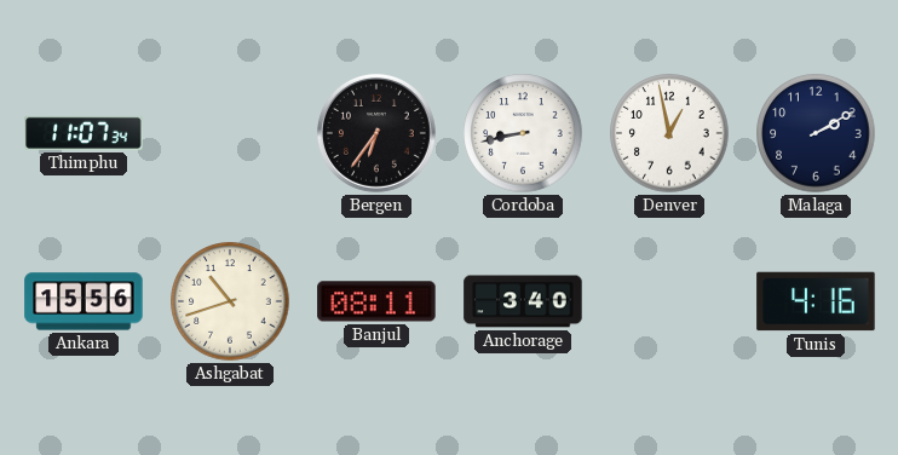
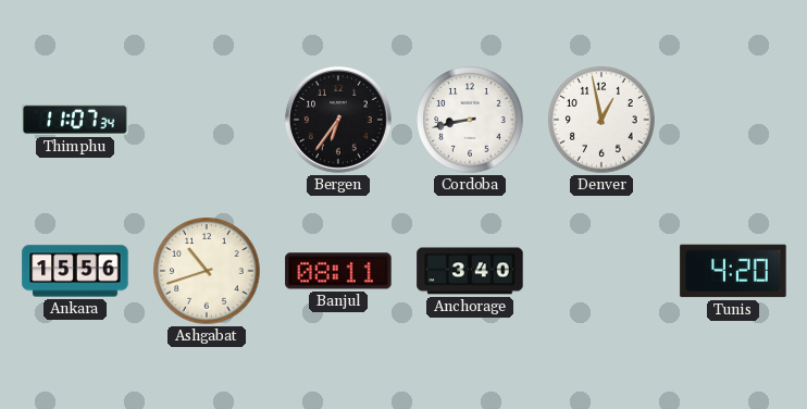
Malaga: 2:10 -> none
Tunis: 4:16 -> 4:20
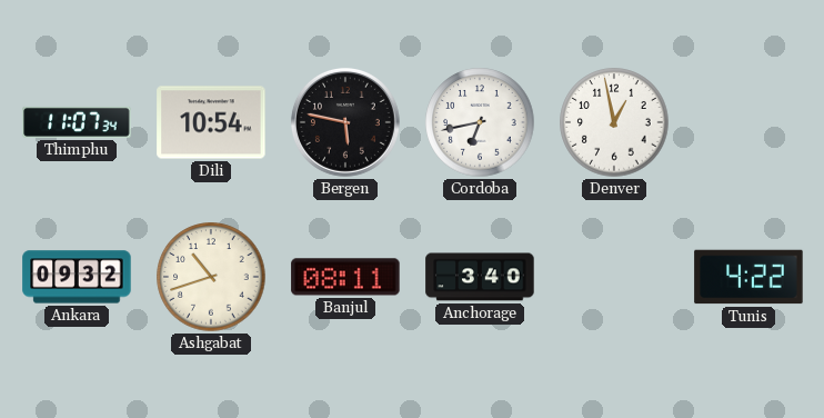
Dili: none -> 10:54
Bergen: 6:36 -> 5:47
Cordoba: 8:43 -> 6:43
Ankara: 15:56 -> 09:32
Tunis: 4:20 -> 4:22
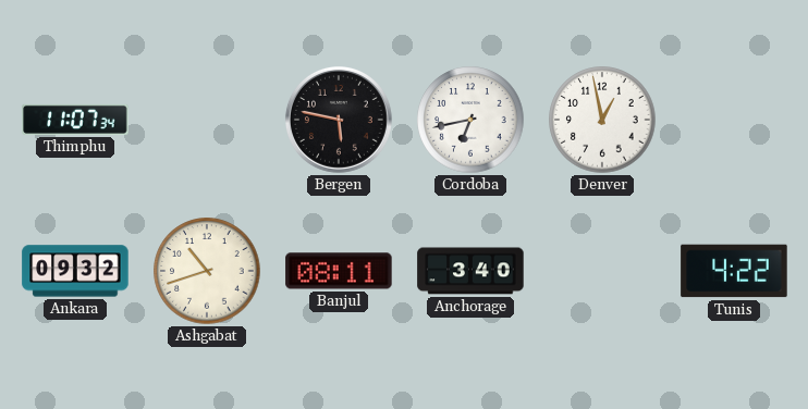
Dili: 10:54 -> none
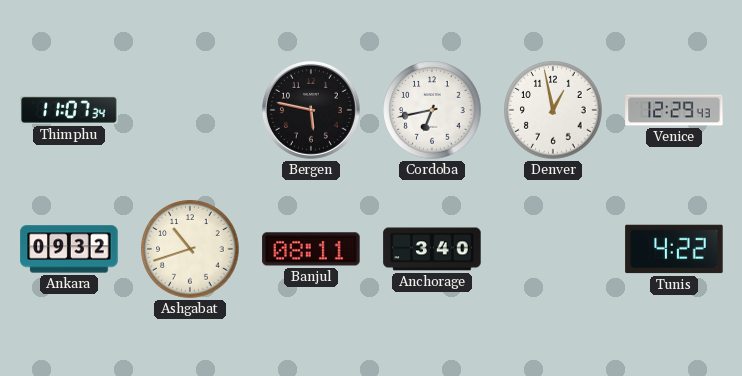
Venice: none -> 12:29
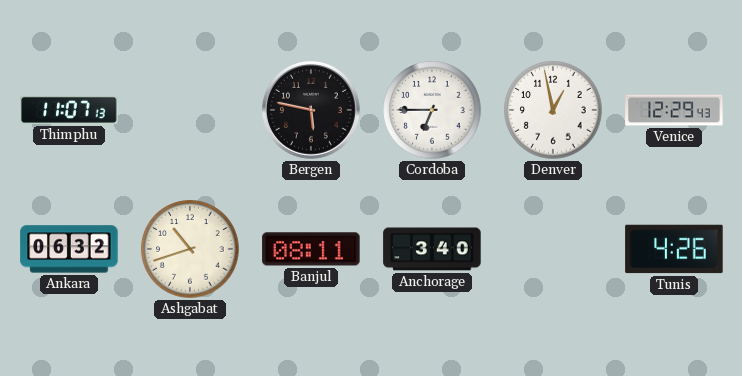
Thimphu: 11:07:34 -> 11:07:13
Cordoba: 6:43 -> 6:45
Ankara: 09:32 -> 06:32
Tunis: 4:22 -> 4:26
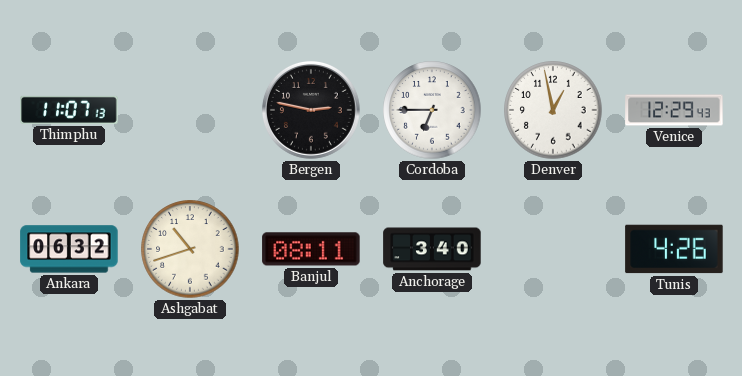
Bergen: 5:47 -> 2:47
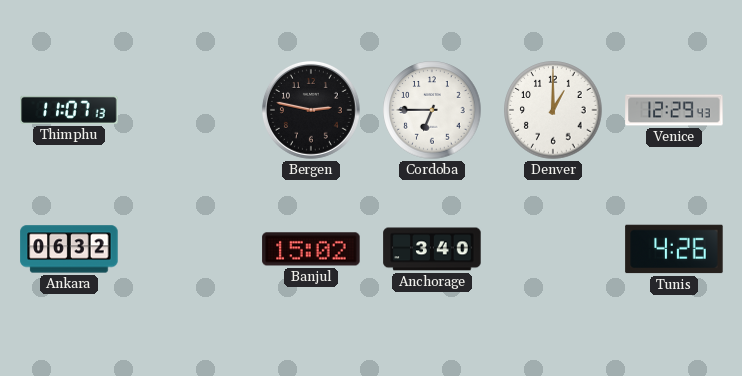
Denver: 12:58 -> 1:00
Ashgabat: 10:42 -> none
Banjul: 08:11 -> 15:02
